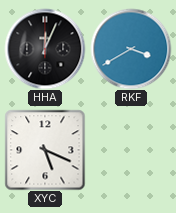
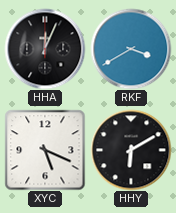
HHY: none -> 6:10
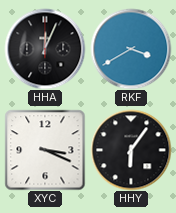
XYC: 5:19 -> 3:19
HHY: 6:10 -> 6:06
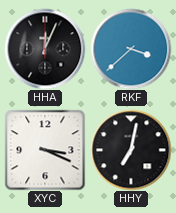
RKF: 3:40 -> 3:38
HHY: 6:06 -> 7:02
